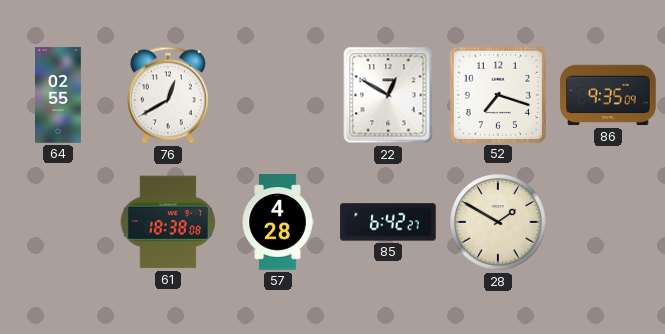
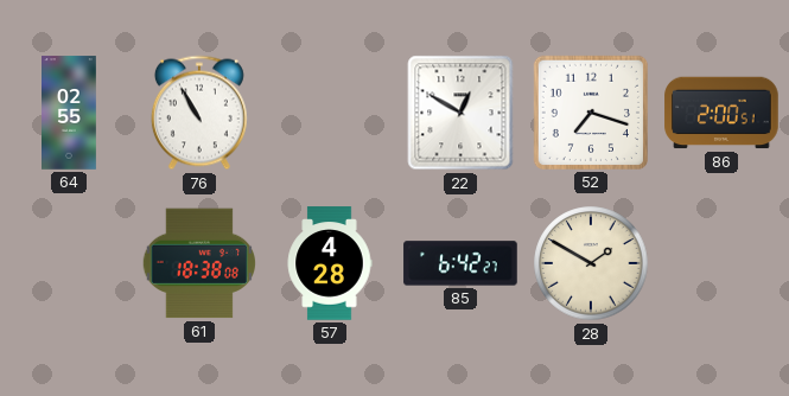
76: 12:40 -> 10:55
86: 9:35 -> 2:00
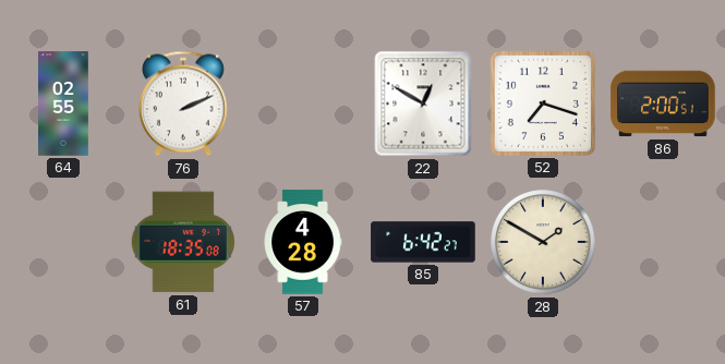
76: 10:55 -> 2:11
61: 18:38 -> 18:35
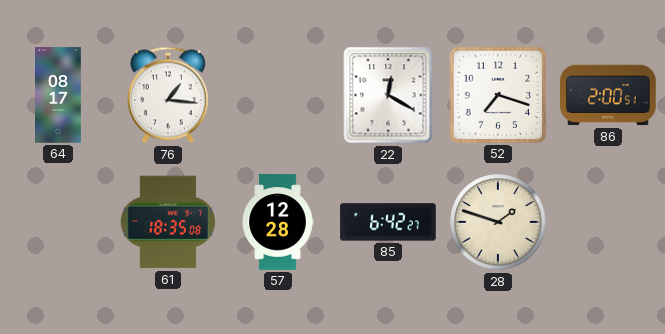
64: 02:55 -> 08:17
76: 2:11 -> 1:16
22: 12:50 -> 12:20
57: 4:28 -> 12:28
28: 1:50 -> 1:48
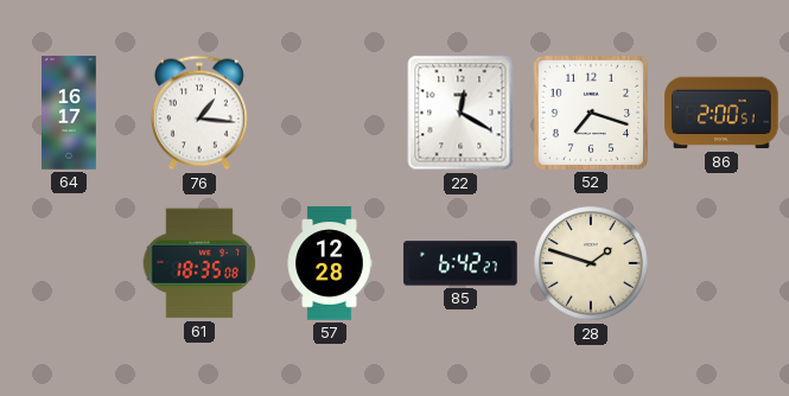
64: 08:17 -> 16:17
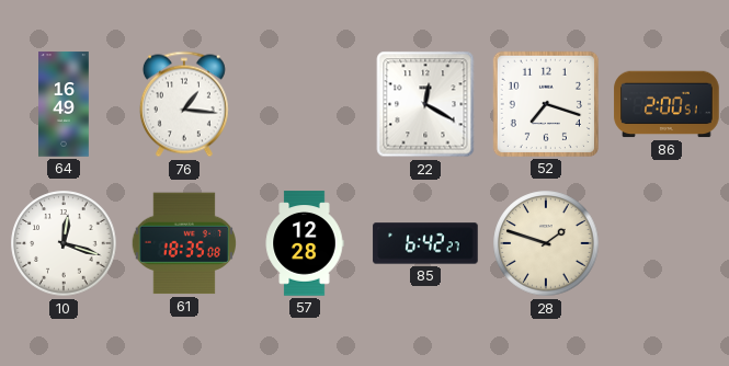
64: 16:17 -> 16:49
10: none -> 12:18
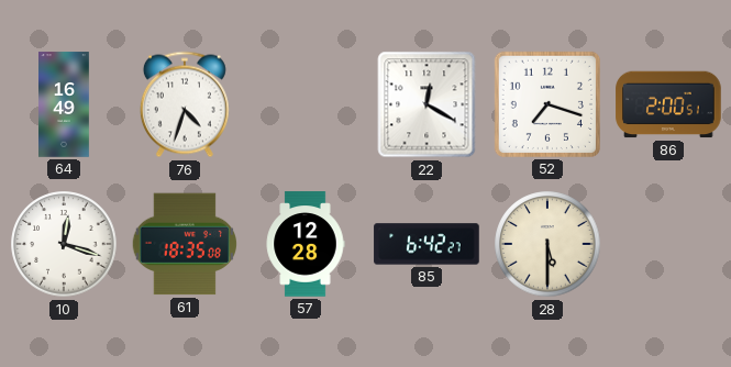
76: 1:16 -> 4:33
28: 1:48 -> 5:30
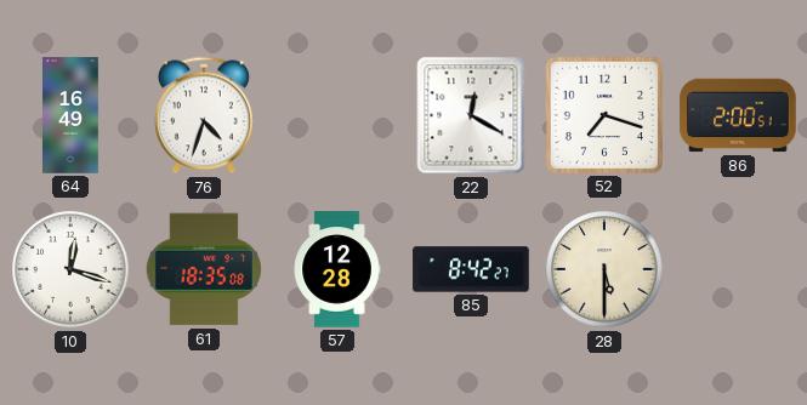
85: 6:42 -> 8:42
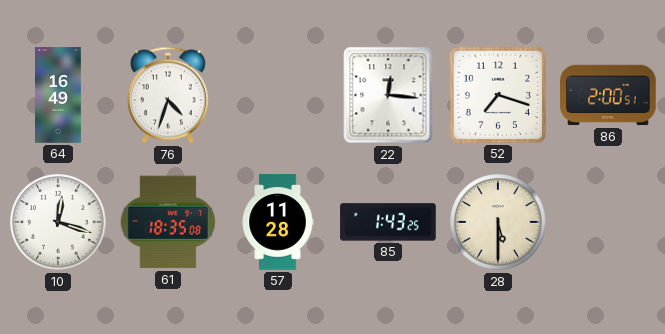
22: 12:20 -> 12:16
57: 12:28 -> 11:28
85: 8:42 -> 1:43
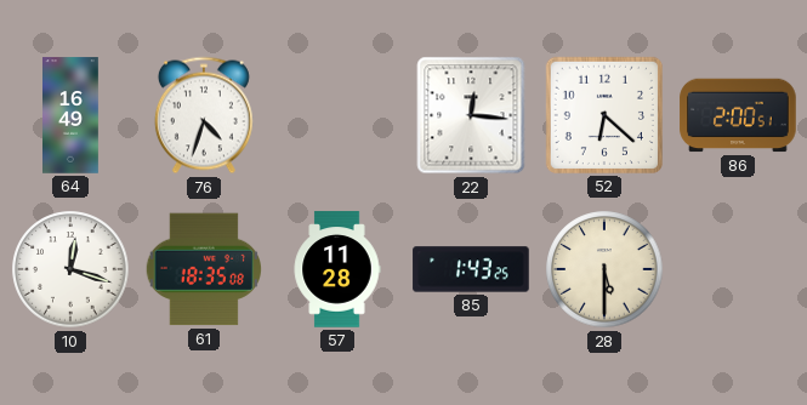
52: 7:18 -> 6:22
